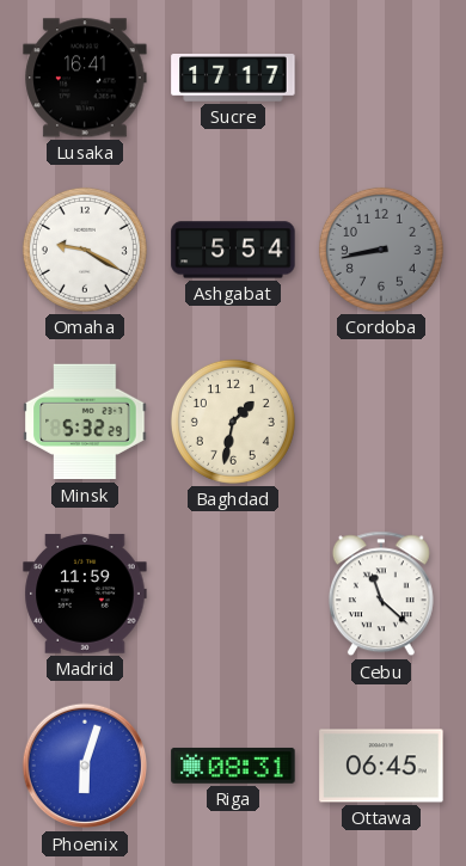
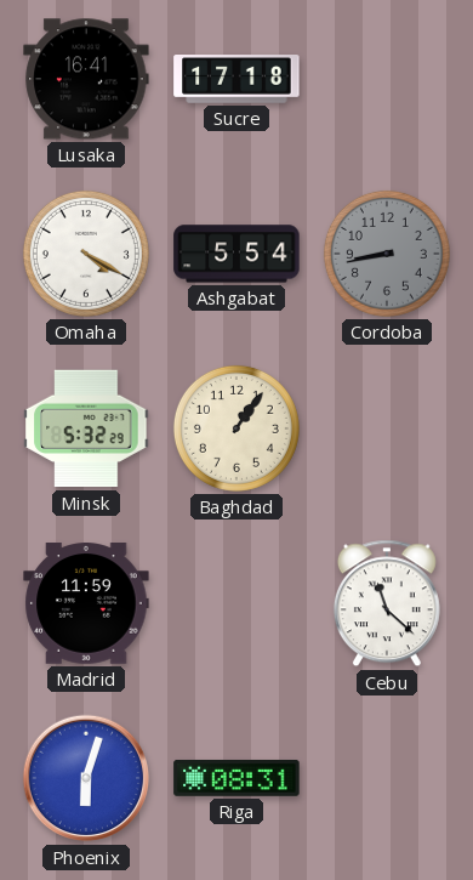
Sucre: 17:17 -> 17:18
Omaha: 9:20 -> 4:20
Baghdad: 1:32 -> 1:06
Ottawa: 06:45 -> none
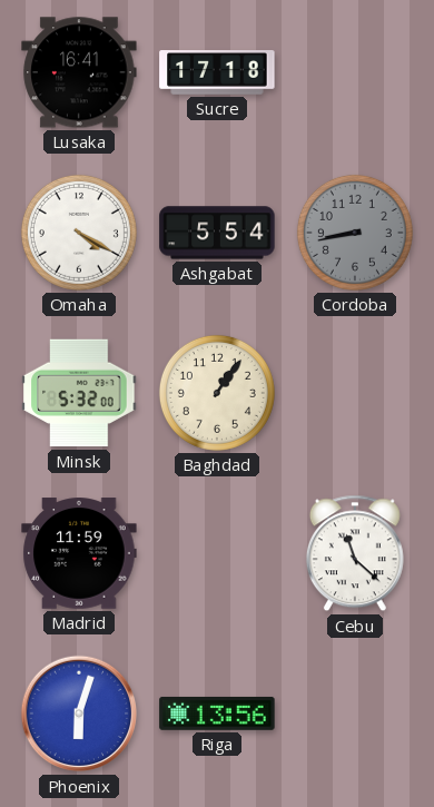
Minsk: 5:32:29 -> 5:32:00
Riga: 08:31 -> 13:56
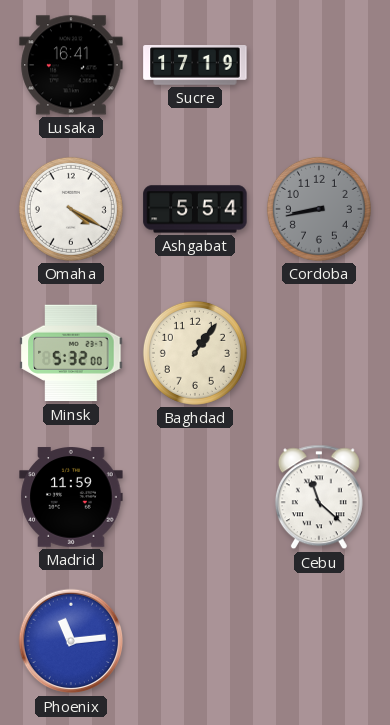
Sucre: 17:18 -> 17:19
Phoenix: 6:03 -> 11:14
Riga: 13:56 -> none
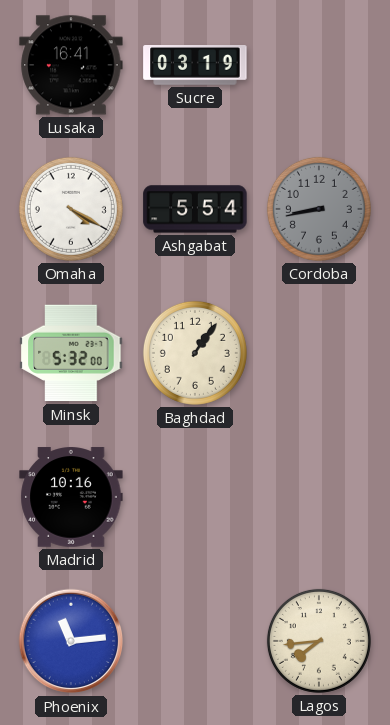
Sucre: 17:19 -> 03:19
Madrid: 11:59 -> 10:16
Cebu: 11:22 -> none
Lagos: none -> 7:44
